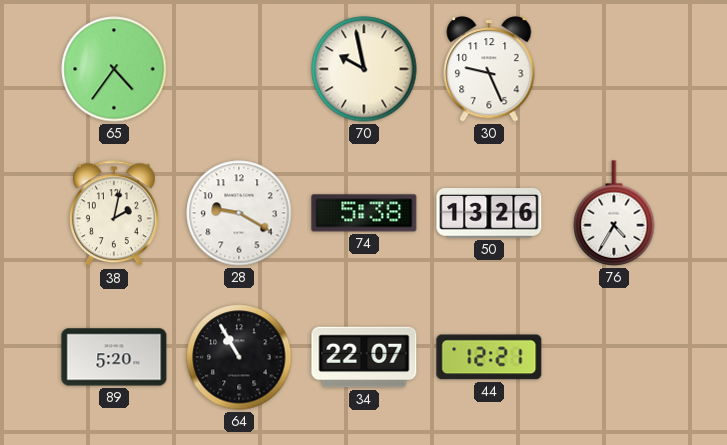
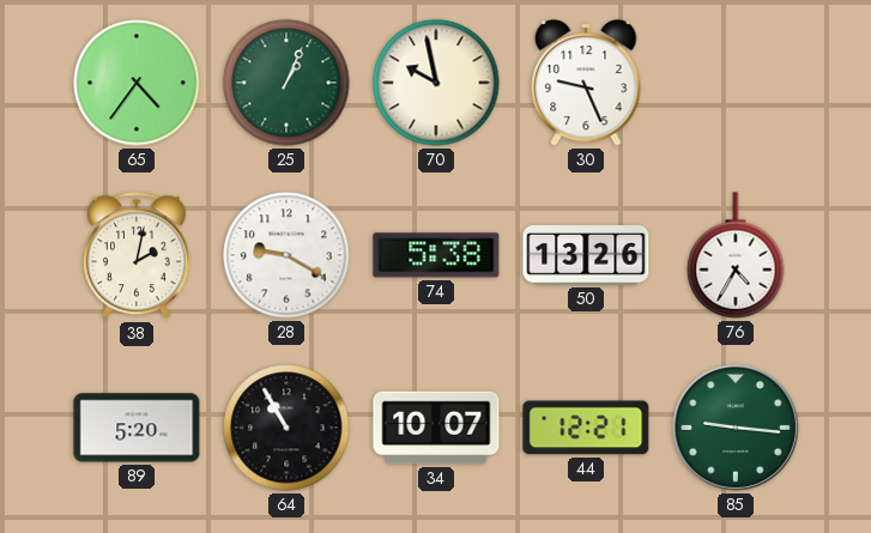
25: none -> 1:04
34: 22:07 -> 10:07
85: none -> 9:16
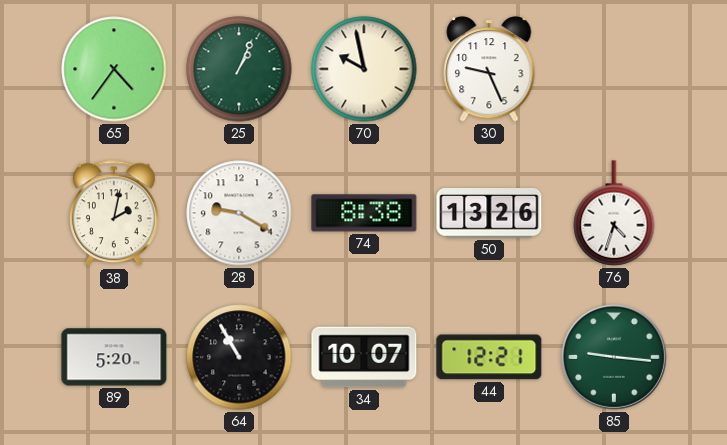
74: 5:38 -> 8:38
76: 4:35 -> 4:33
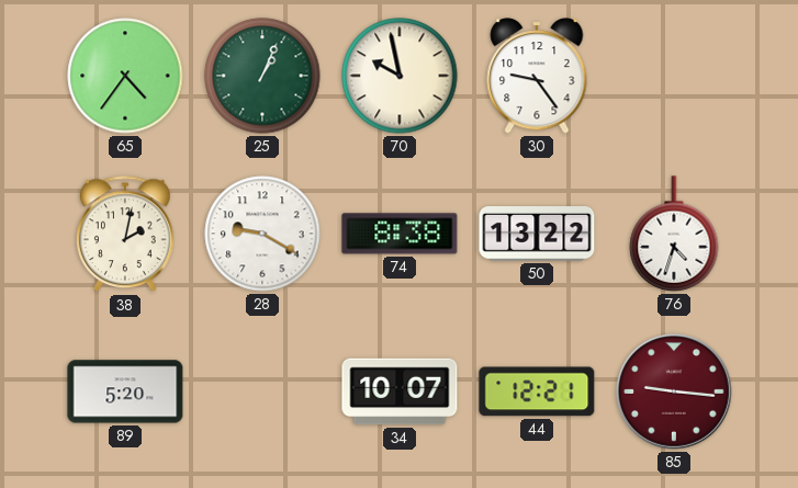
30: 9:26 -> 9:24
50: 13:26 -> 13:22
64: 10:55 -> none
85 dial: green -> burgundy
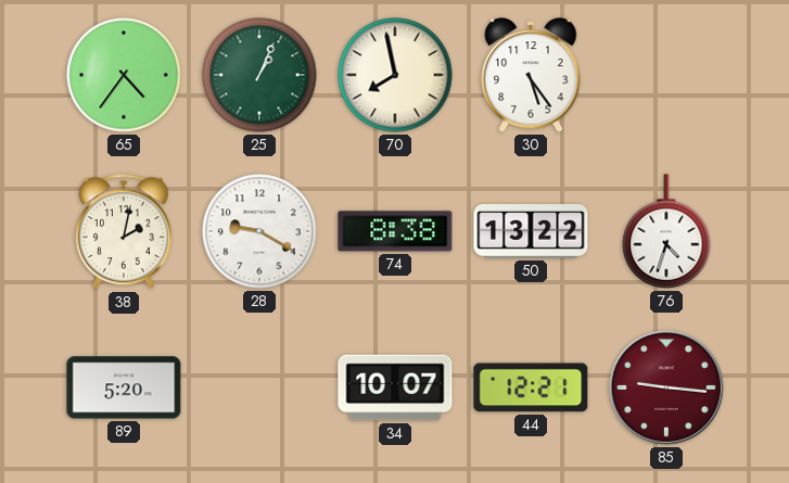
70: 9:58 -> 7:58
30: 9:24 -> 5:24
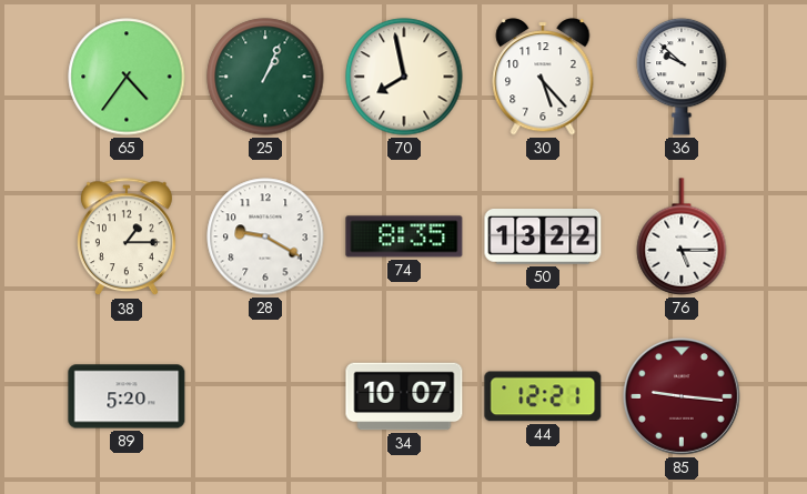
30: 5:24 -> 5:23
36: none -> 9:52
38: 2:02 -> 1:15
74: 8:38 -> 8:35
76: 4:33 -> 5:15
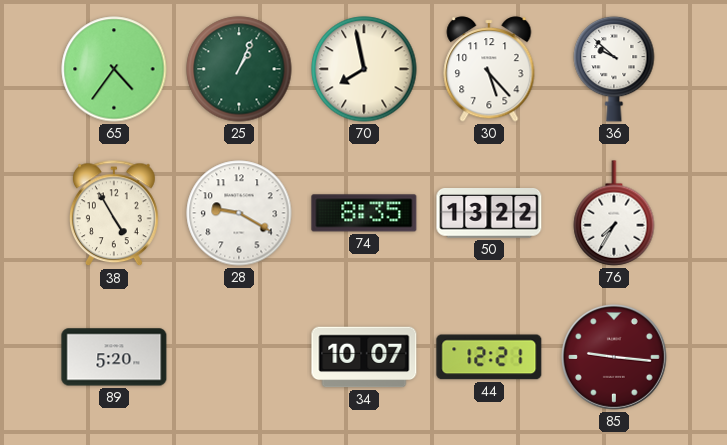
38: 1:15 -> 4:55
76: 5:15 -> 7:35
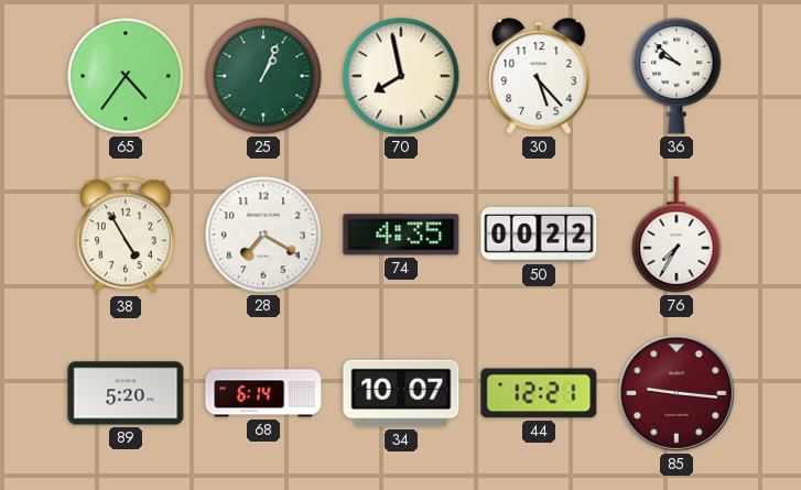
28: 9:20 -> 7:20
74: 8:35 -> 4:35
50: 13:22 -> 00:22
68: none -> 6:14
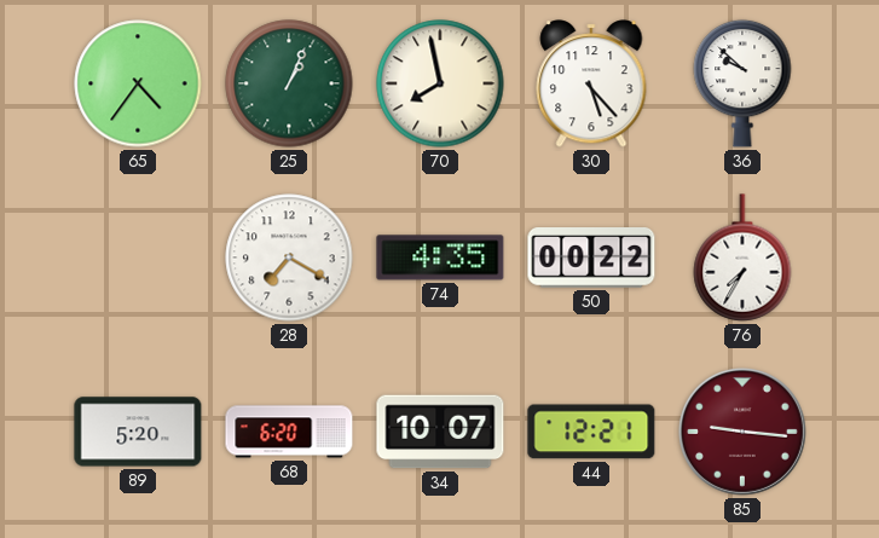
38: 4:55 -> none
68: 6:14 -> 6:20
